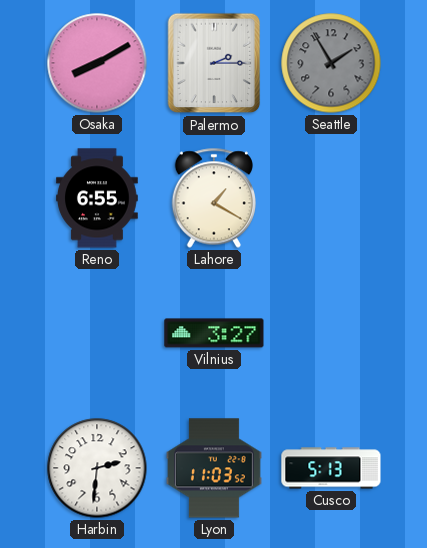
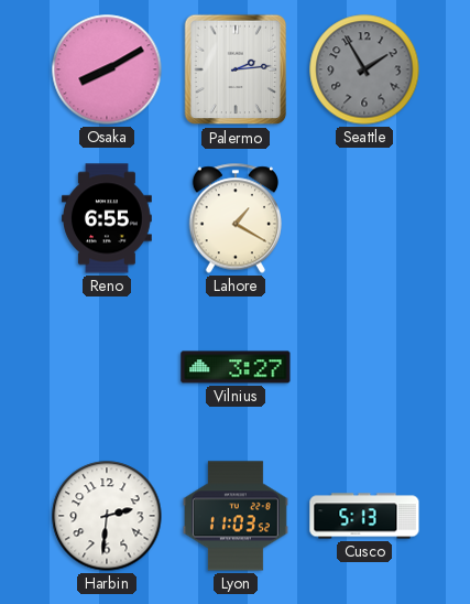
Palermo: 2:15 -> 2:14
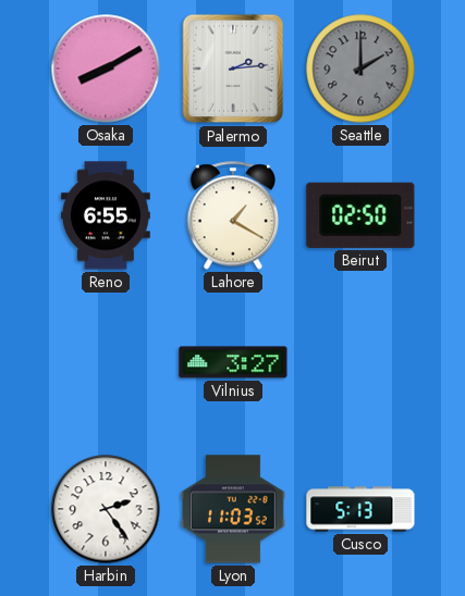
Seattle: 1:55 -> 2:00
Beirut: none -> 02:50
Harbin: 2:31 -> 2:24
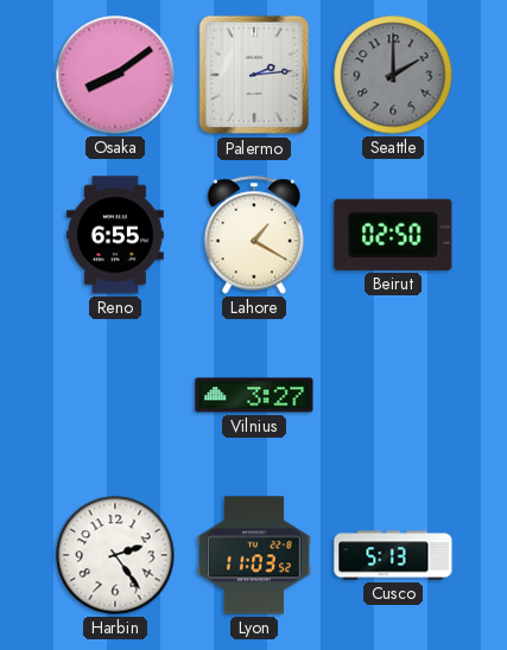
Osaka: 8:10 -> 8:09
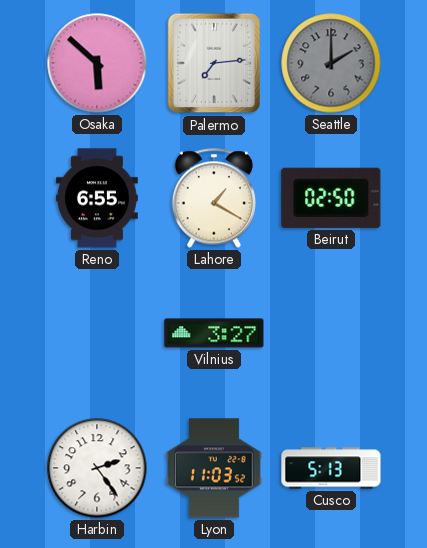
Osaka: 8:09 -> 5:52
Palermo: 2:14 -> 7:14
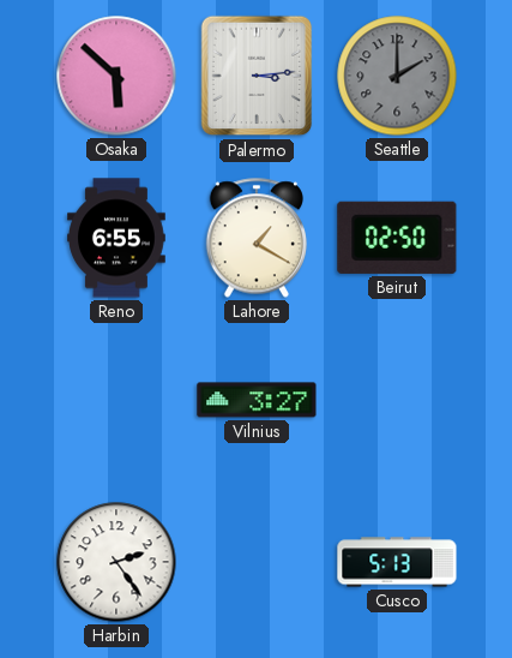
Palermo: 7:14 -> 3:14
Lyon: 11:03 -> none
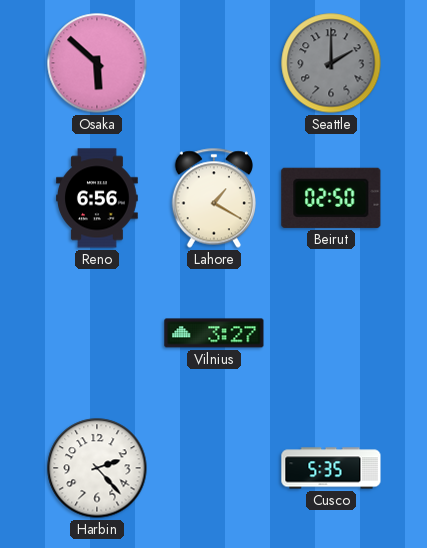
Palermo: 3:14 -> none
Reno: 6:55 -> 6:56
Harbin: 2:24 -> 2:23
Cusco: 5:13 -> 5:35
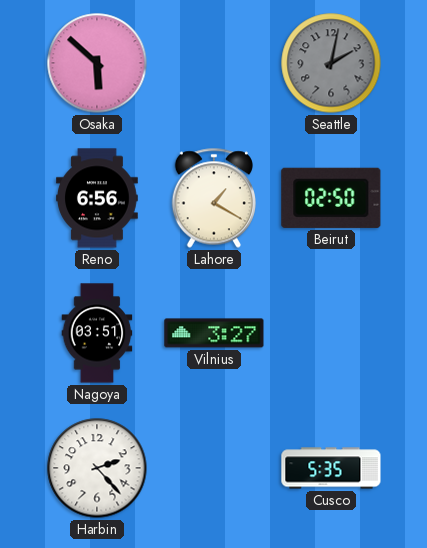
Seattle: 2:00 -> 2:02
Nagoya: none -> 03:51
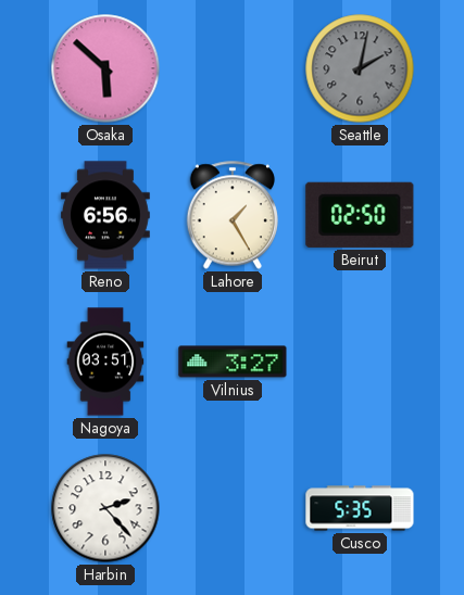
Lahore: 1:20 -> 1:25
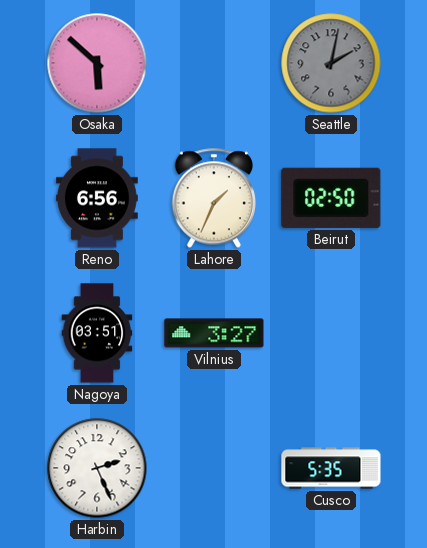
Lahore: 1:25 -> 1:34
Harbin: 2:23 -> 2:26
